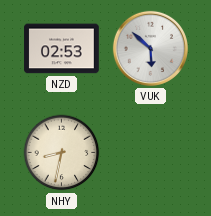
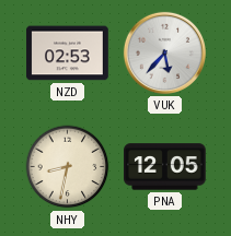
VUK: 5:52 -> 5:37
PNA: none -> 12:05
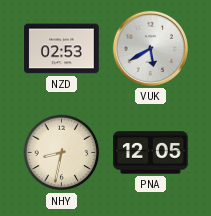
VUK: 5:37 -> 5:40
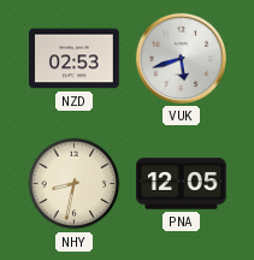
VUK: 5:40 -> 5:42
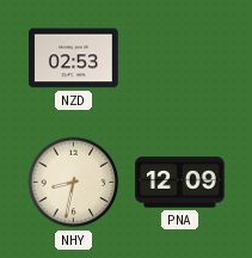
VUK: 5:42 -> none
PNA: 12:05 -> 12:09
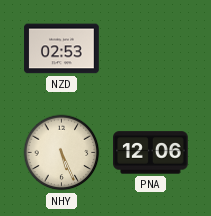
NHY: 8:32 -> 5:26
PNA: 12:09 -> 12:06
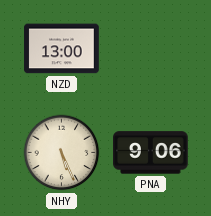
NZD: 02:53 -> 13:00
PNA: 12:06 -> 9:06
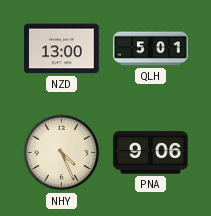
QLH: none -> 5:01
NHY: 5:26 -> 4:26
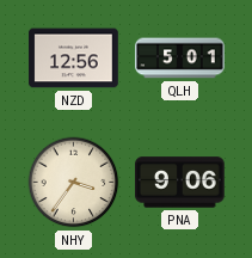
NZD: 13:00 -> 12:56
NHY: 4:26 -> 3:36
